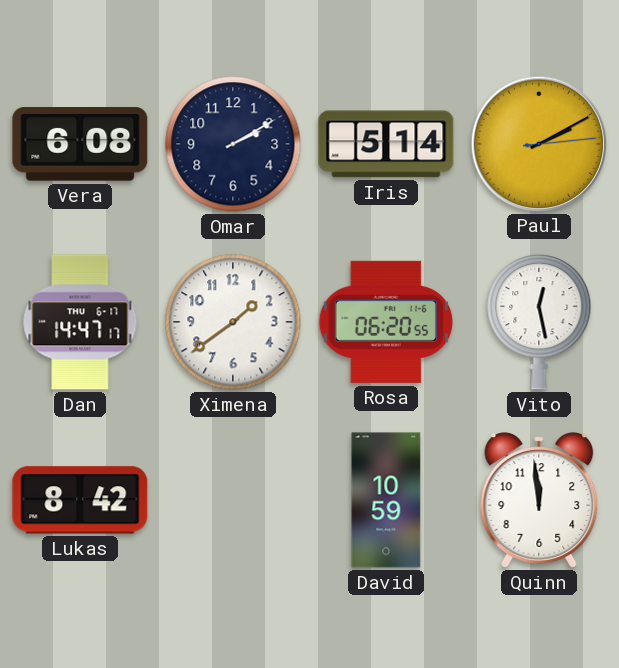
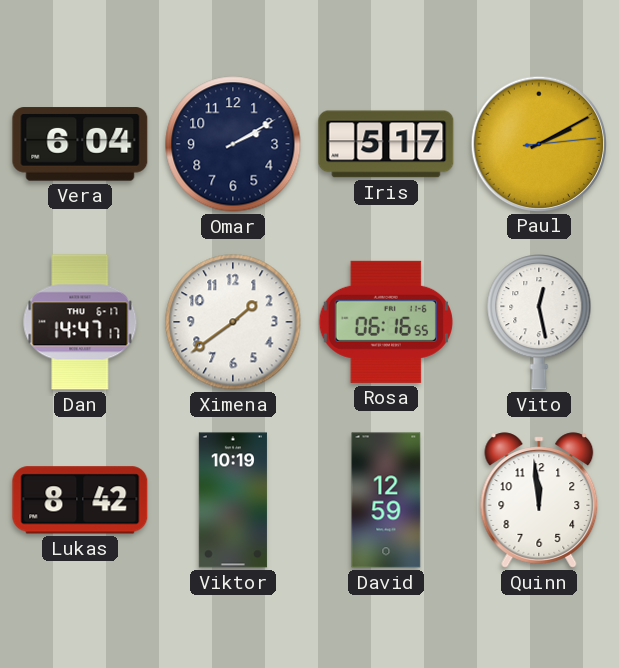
Vera: 6:08 -> 6:04
Iris: 5:14 -> 5:17
Rosa: 06:20 -> 06:16
Viktor: none -> 10:19
David: 10:59 -> 12:59
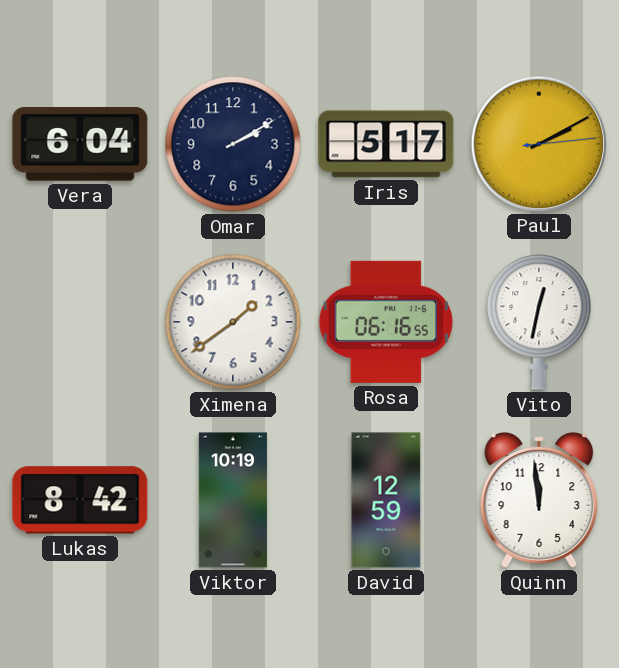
Dan: 14:47 -> none
Vito: 12:28 -> 12:32
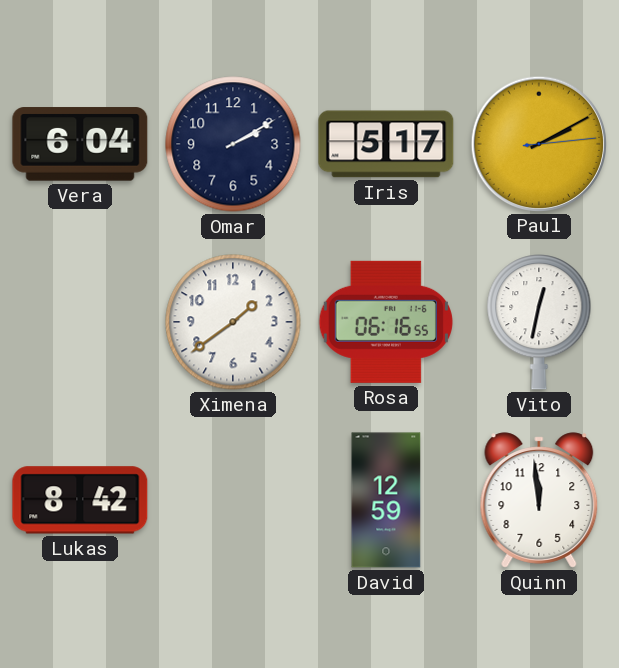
Viktor: 10:19 -> none
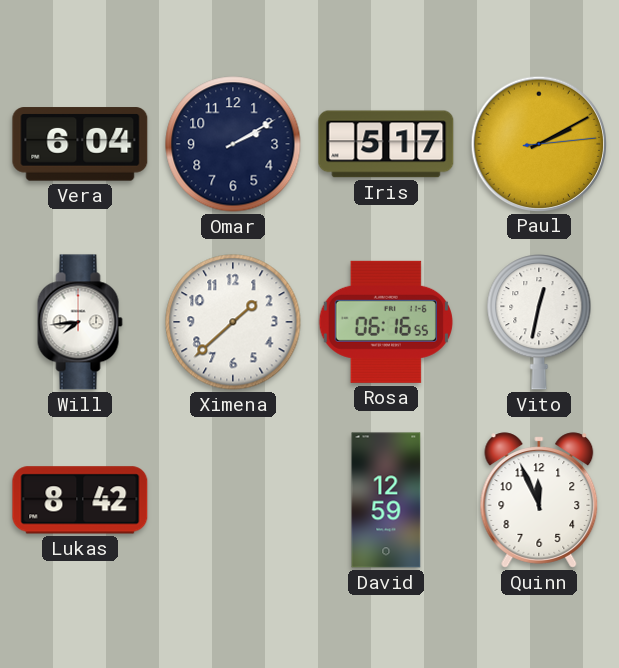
Will: none -> 7:44
Ximena: 1:39 -> 1:38
Quinn: 11:59 -> 11:56
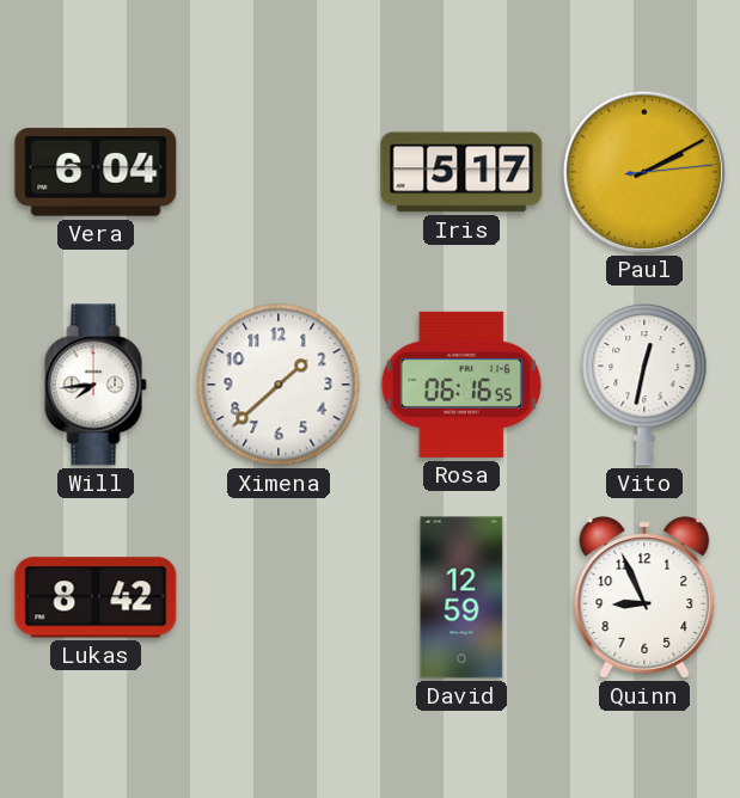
Omar: 2:10 -> none
Quinn: 11:56 -> 8:56
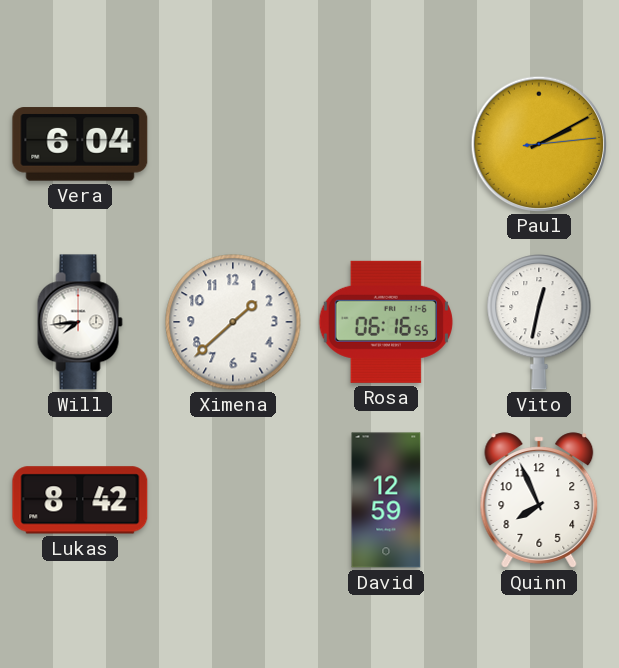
Iris: 5:17 -> none
Quinn: 8:56 -> 7:56
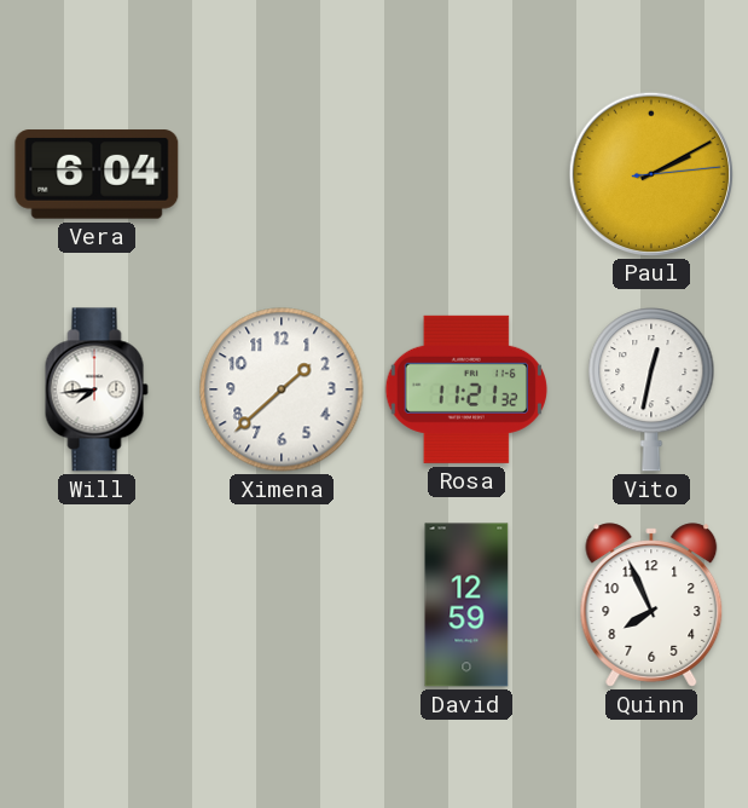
Rosa: 06:16 -> 11:21
Lukas: 8:42 -> none
